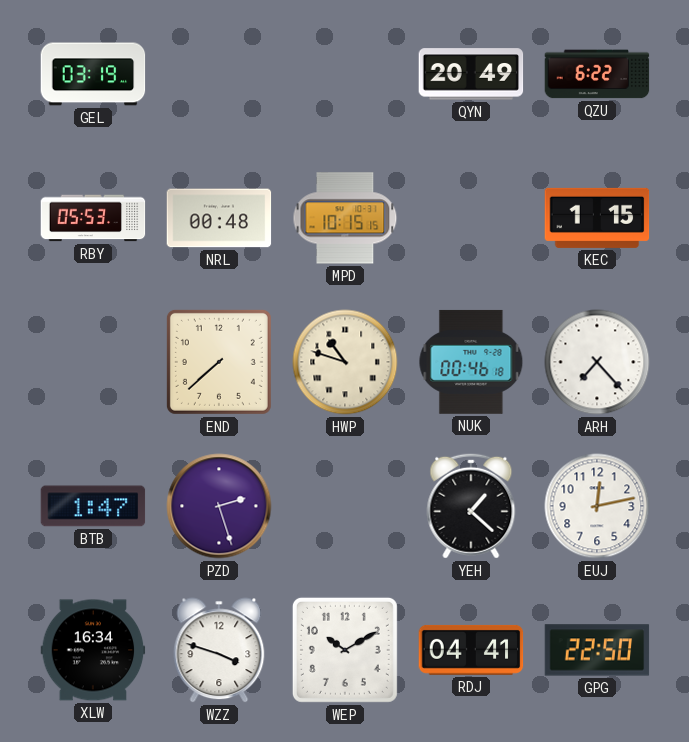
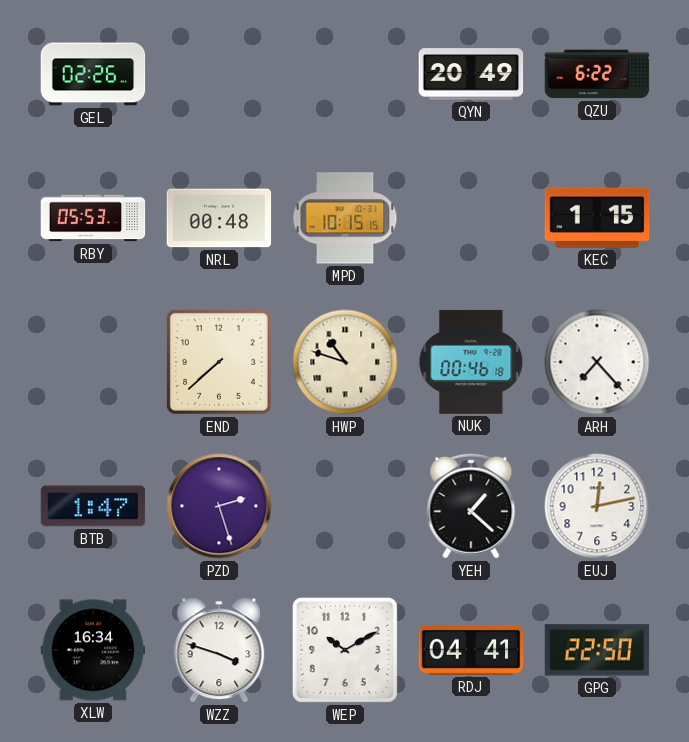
GEL: 03:19 -> 02:26
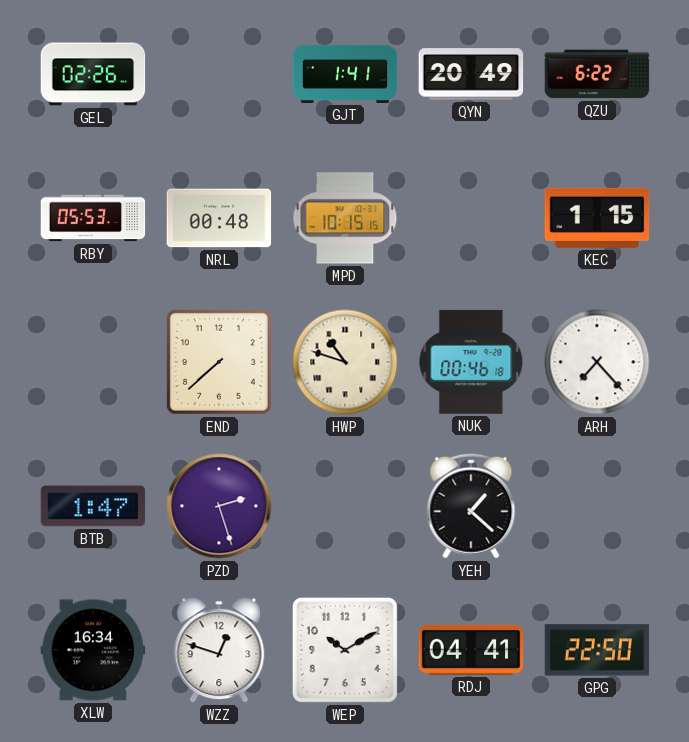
GJT: none -> 1:41
EUJ: 12:13 -> none
WZZ: 3:48 -> 12:48
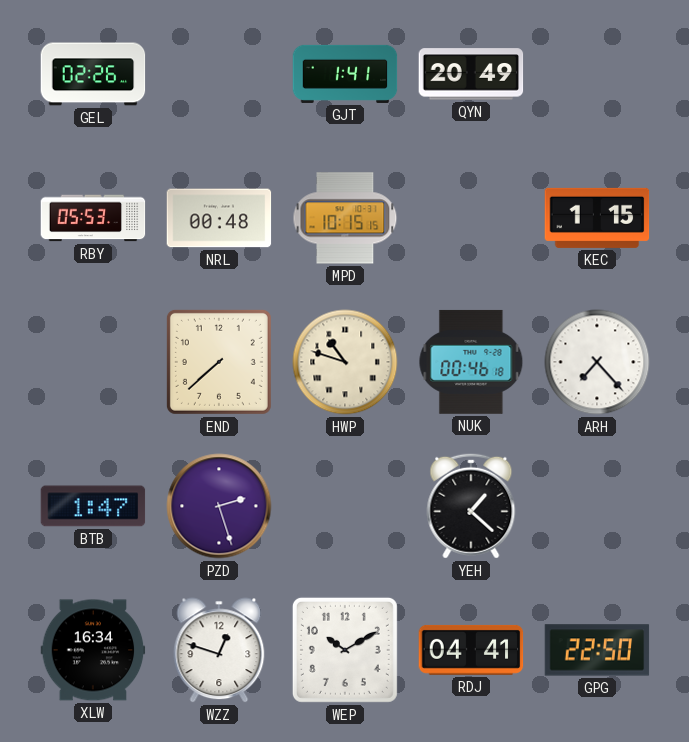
QZU: 6:22 -> none
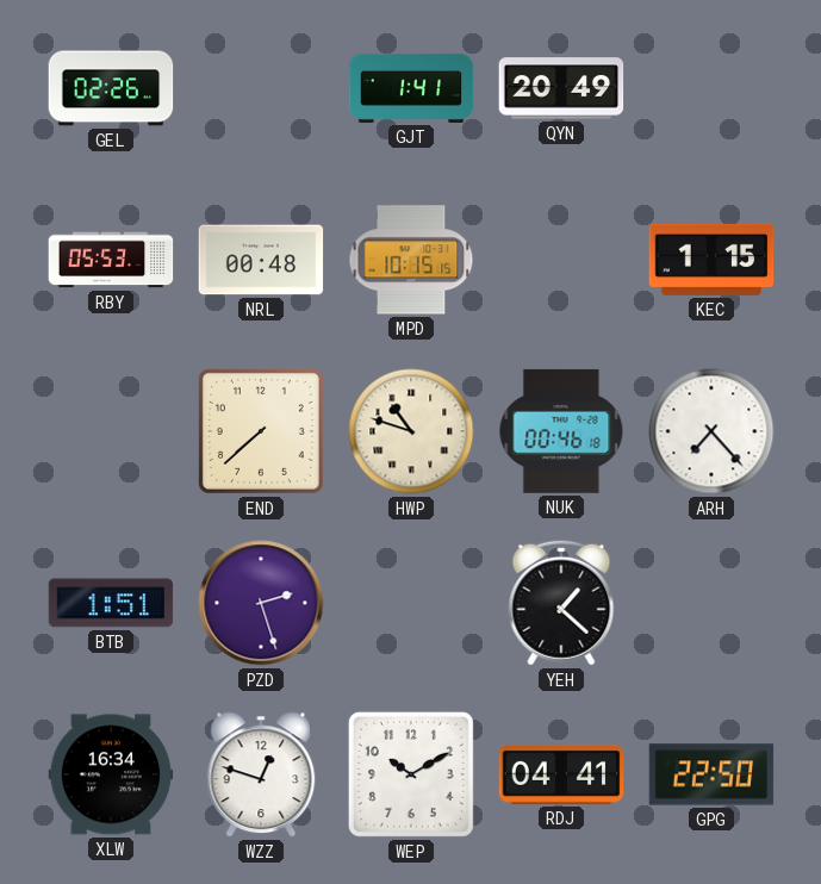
BTB: 1:47 -> 1:51
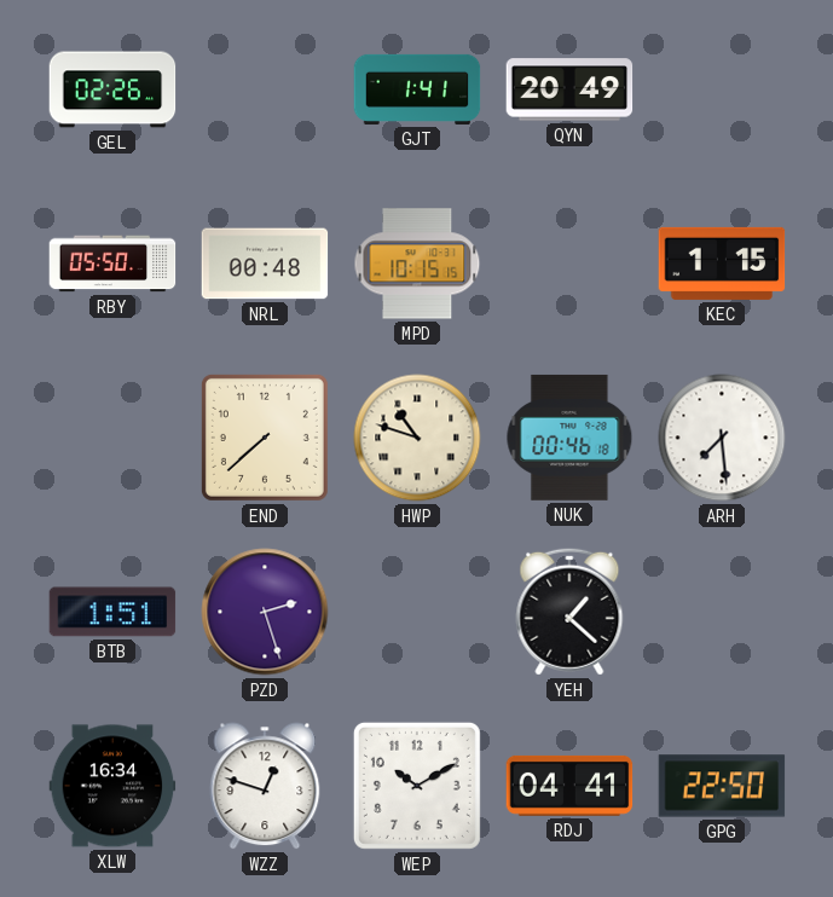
RBY: 05:53 -> 05:50
ARH: 7:23 -> 7:29
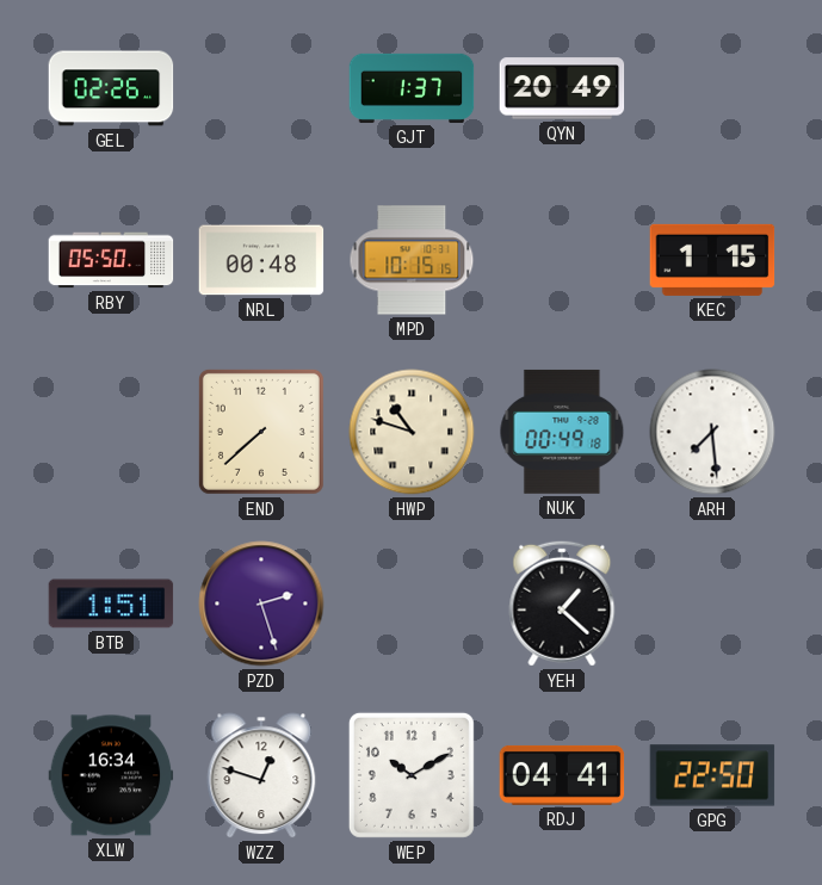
GJT: 1:41 -> 1:37
NUK: 00:46 -> 00:49
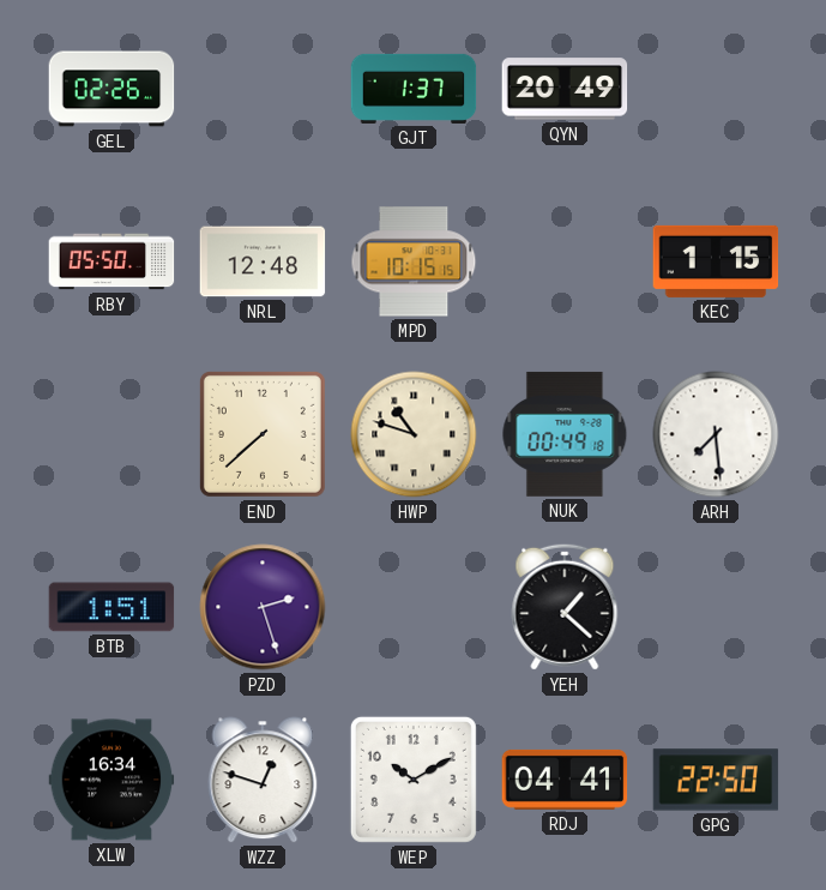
NRL: 00:48 -> 12:48
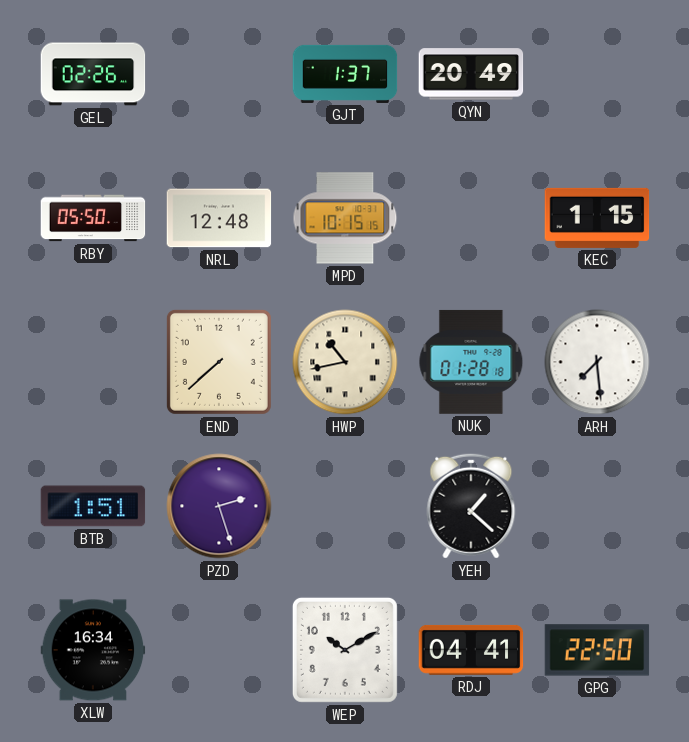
HWP: 10:48 -> 10:43
NUK: 00:49 -> 01:28
WZZ: 12:48 -> none
